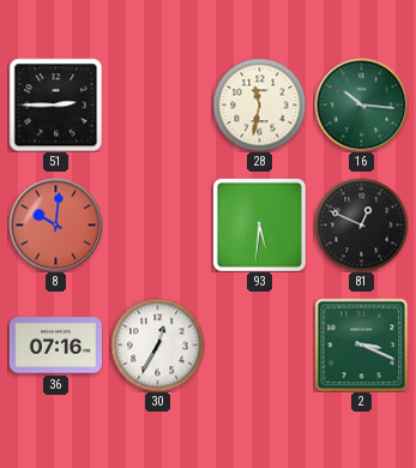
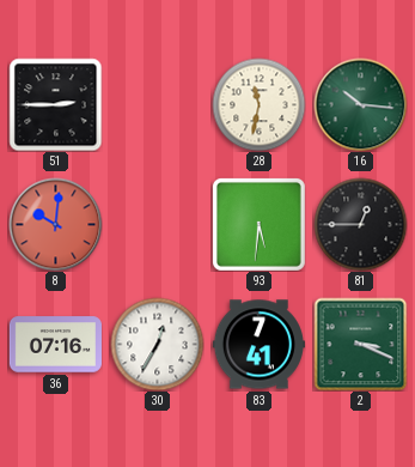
81: 12:49 -> 12:45
83: none -> 7:41
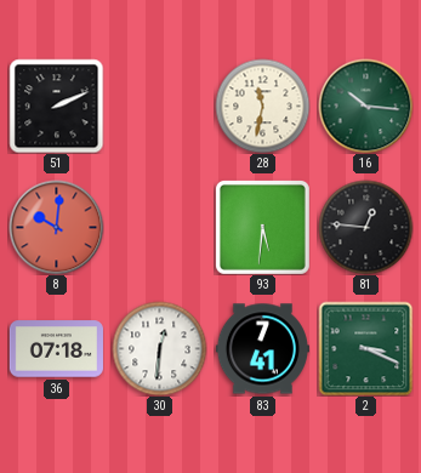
51: 2:45 -> 2:11
81: 12:45 -> 12:46
36: 07:16 -> 07:18
30: 12:35 -> 12:31
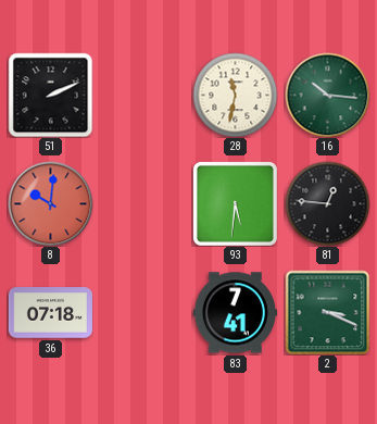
30: 12:31 -> none
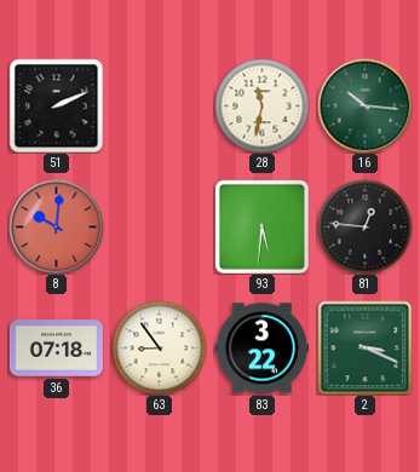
63: none -> 8:54
83: 7:41 -> 3:22
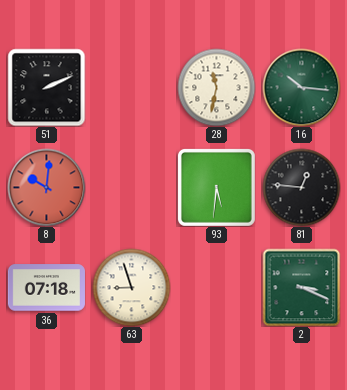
63: 8:54 -> 8:57
83: 3:22 -> none
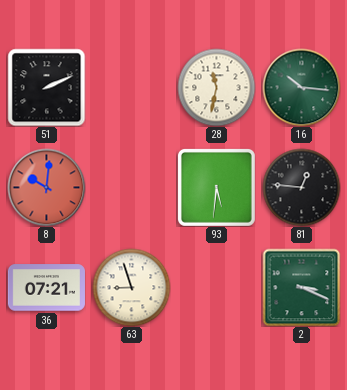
36: 07:18 -> 07:21
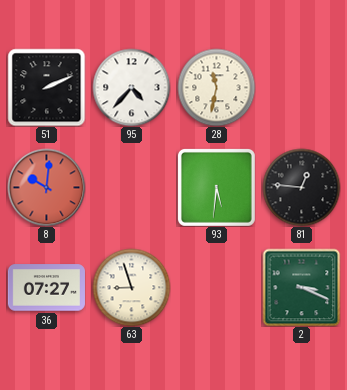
95: none -> 4:37
16: 10:16 -> none
36: 07:21 -> 07:27
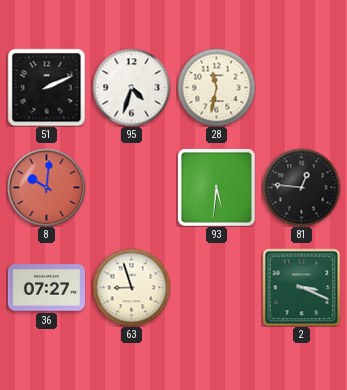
95: 4:37 -> 4:33
